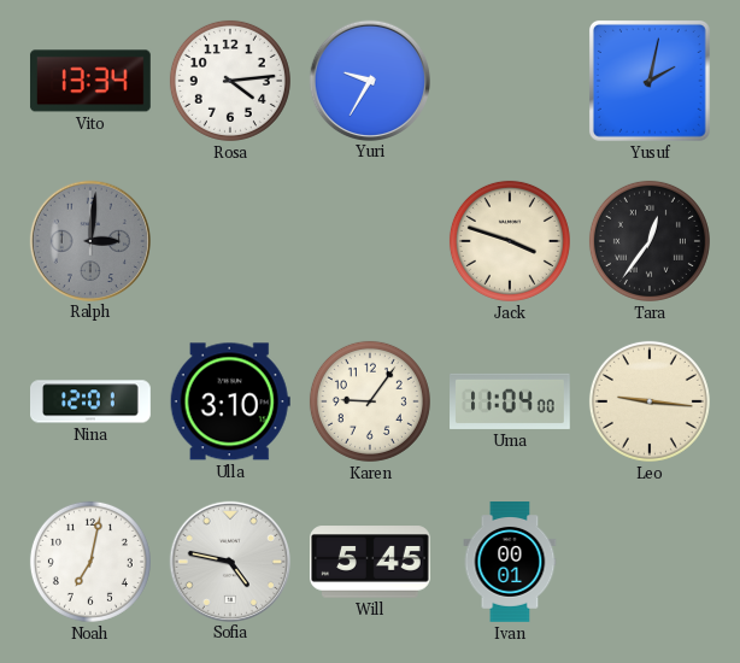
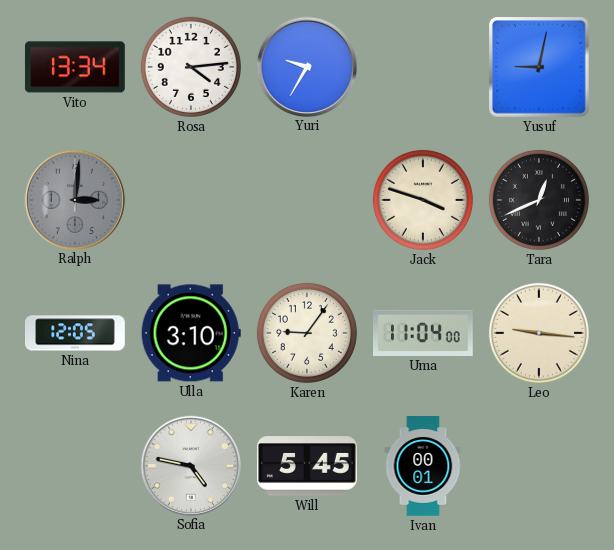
Yusuf: 2:02 -> 9:02
Tara: 12:36 -> 12:41
Nina: 12:01 -> 12:05
Noah: 7:02 -> none
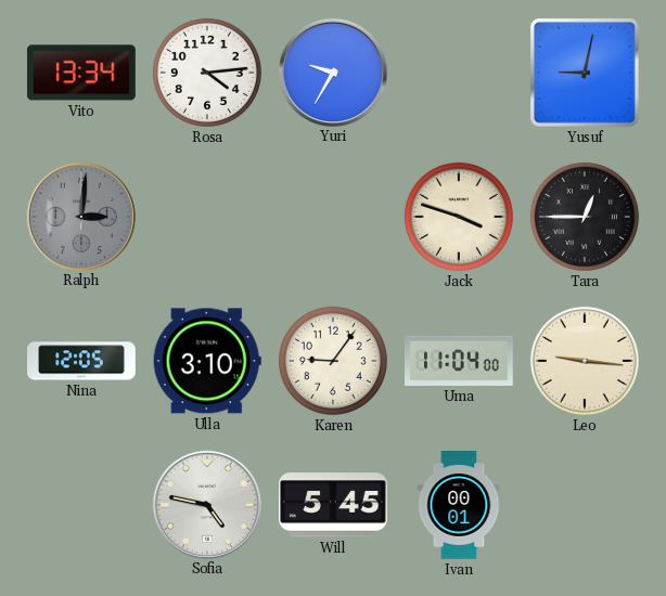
Tara: 12:41 -> 12:45
